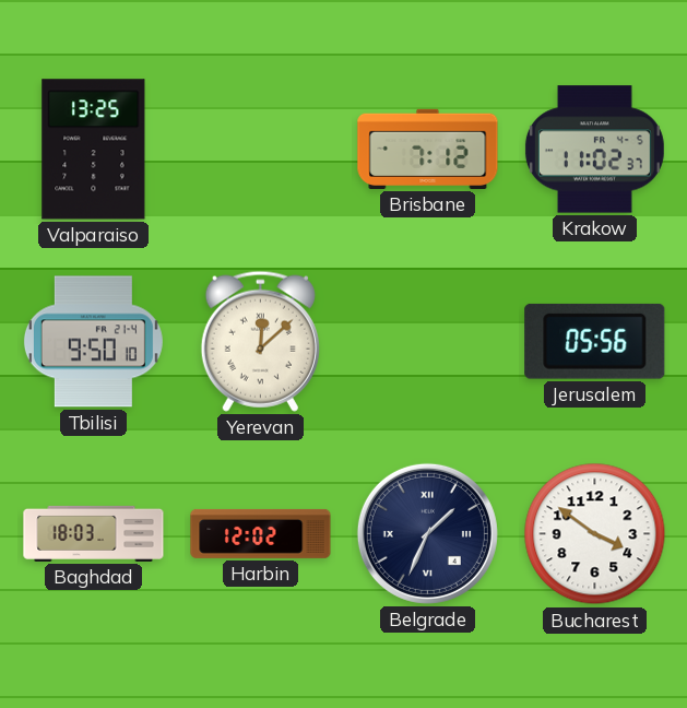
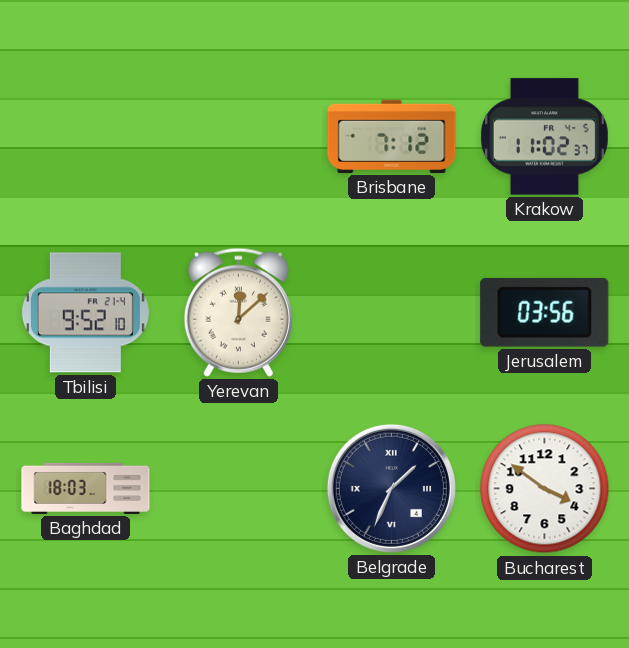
Valparaiso: 13:25 -> none
Tbilisi: 9:50 -> 9:52
Jerusalem: 05:56 -> 03:56
Harbin: 12:02 -> none
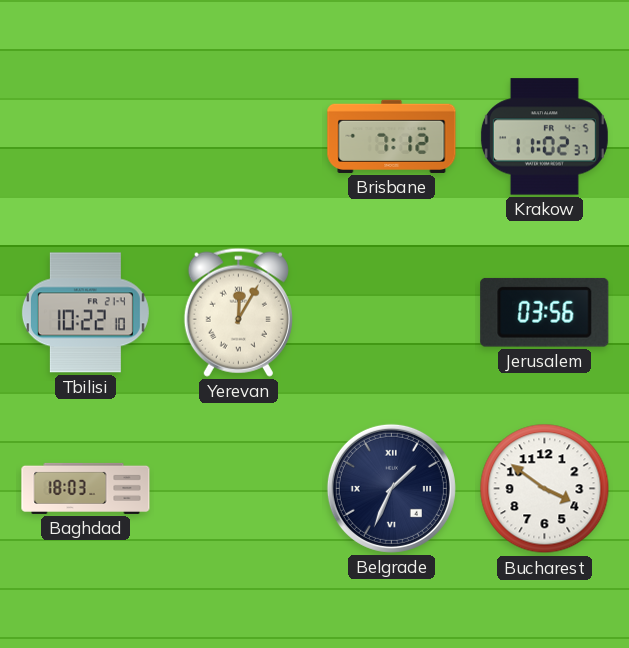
Tbilisi: 9:52 -> 10:22
Yerevan: 12:08 -> 12:05
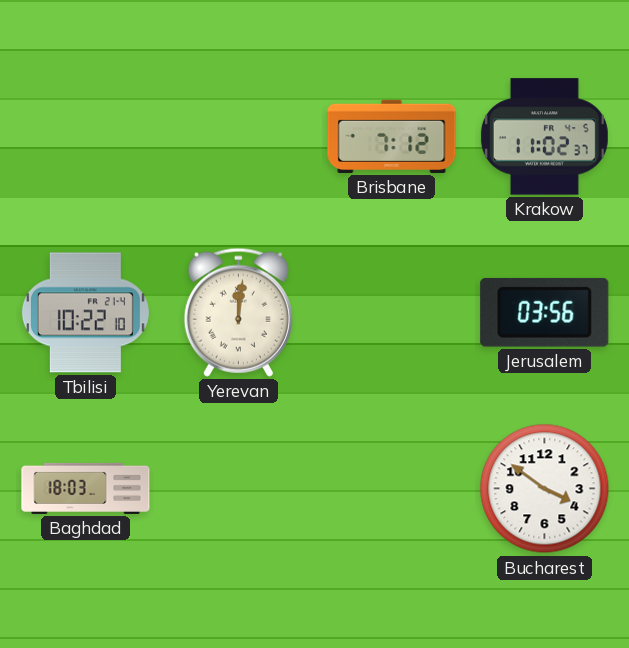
Yerevan: 12:05 -> 12:01
Belgrade: 1:34 -> none
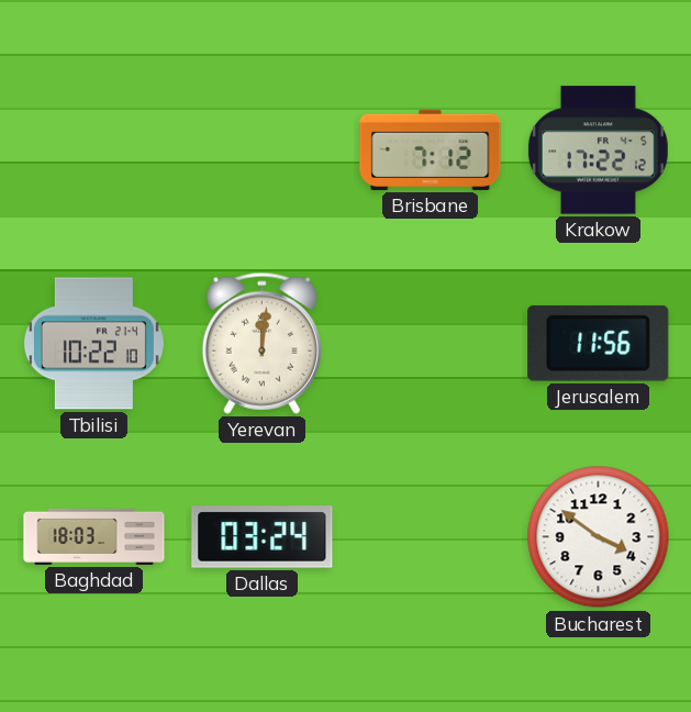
Krakow: 11:02 -> 17:22
Jerusalem: 03:56 -> 11:56
Dallas: none -> 03:24
